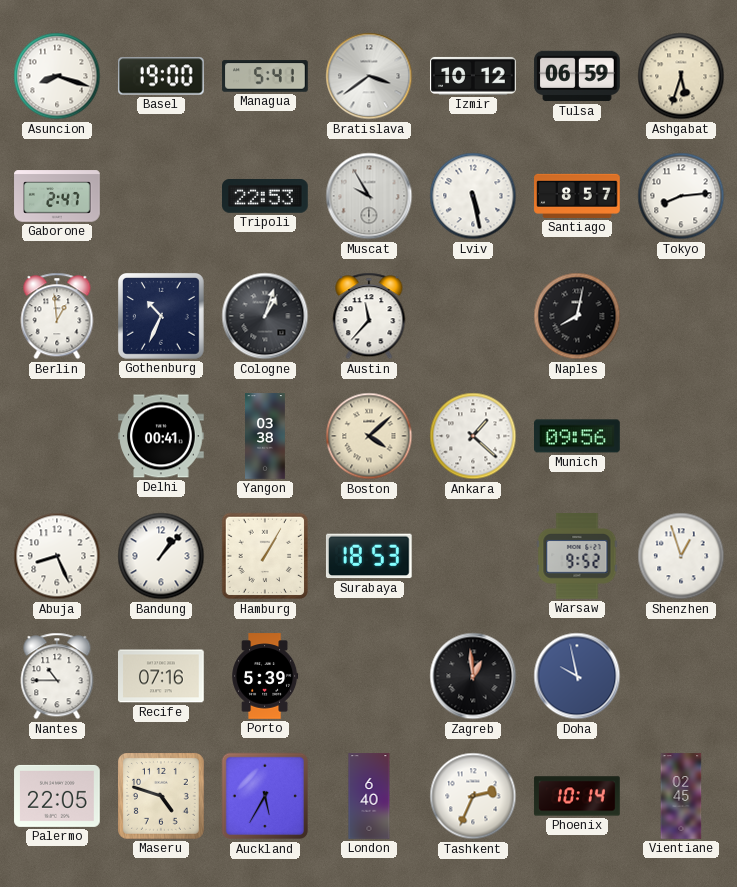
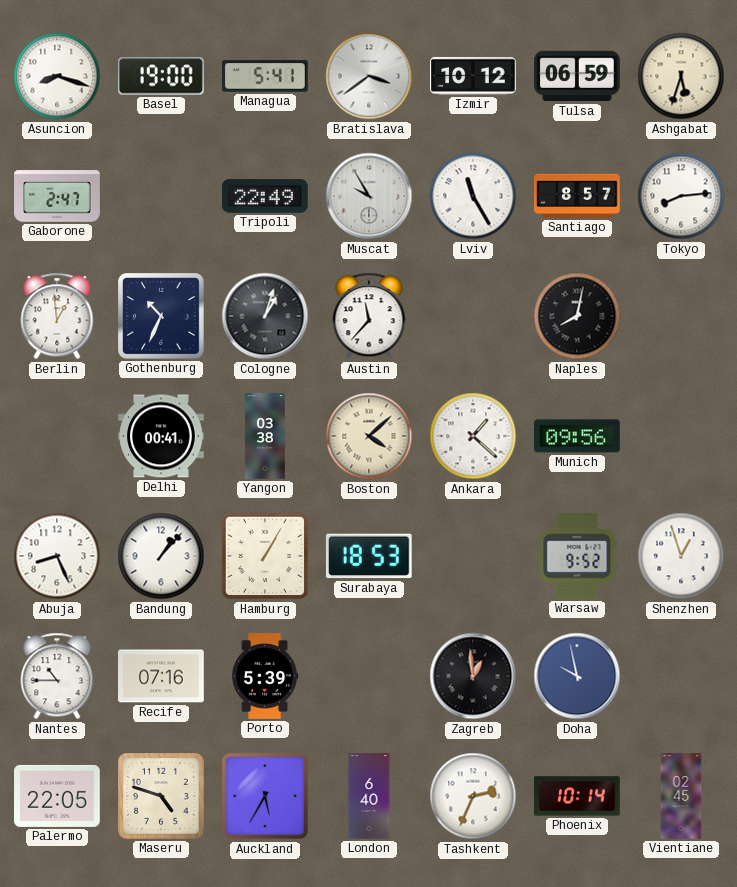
Tripoli: 22:53 -> 22:49
Lviv: 5:28 -> 11:25
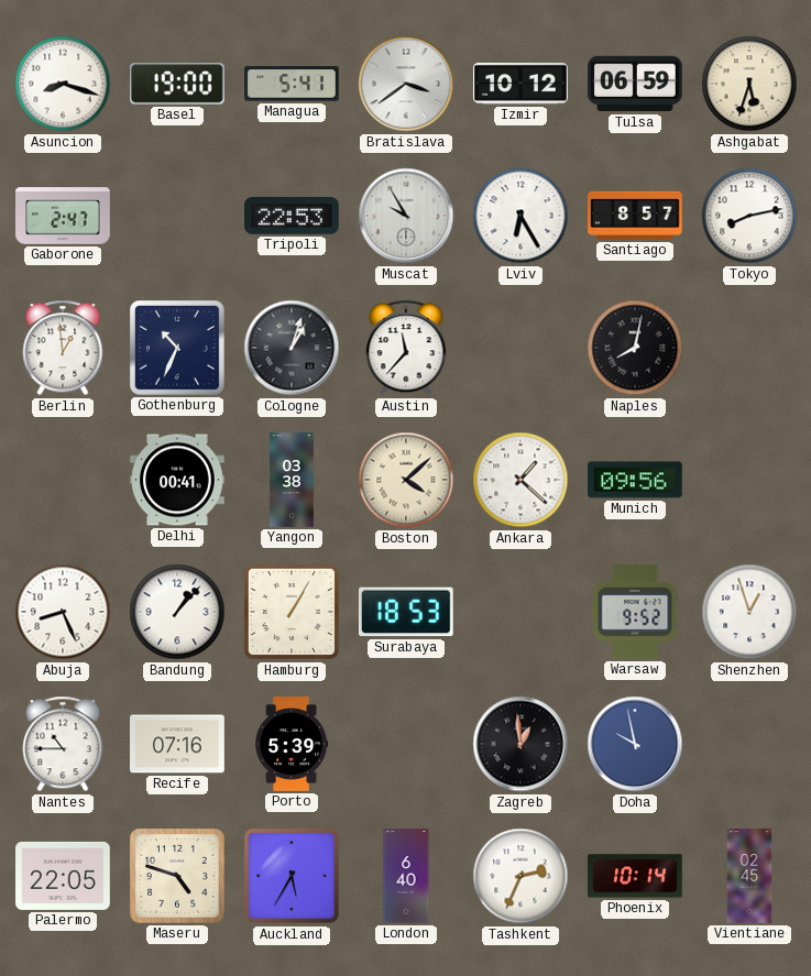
Tripoli: 22:49 -> 22:53
Lviv: 11:25 -> 6:25
Tokyo: 8:14 -> 8:13
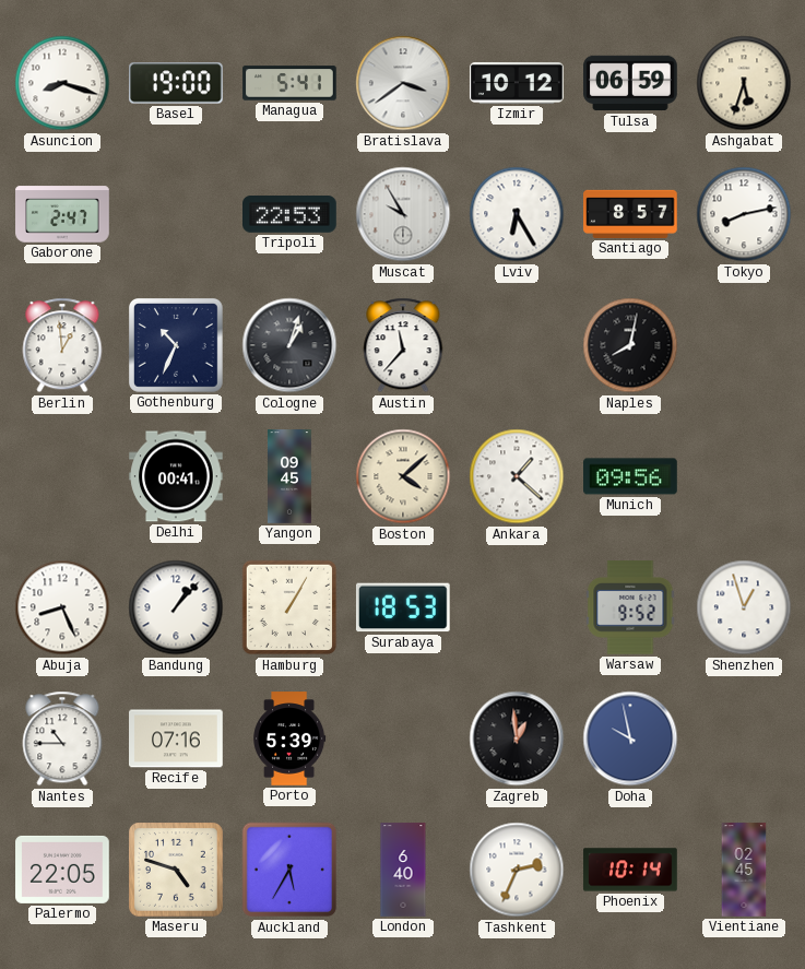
Yangon: 03:38 -> 09:45
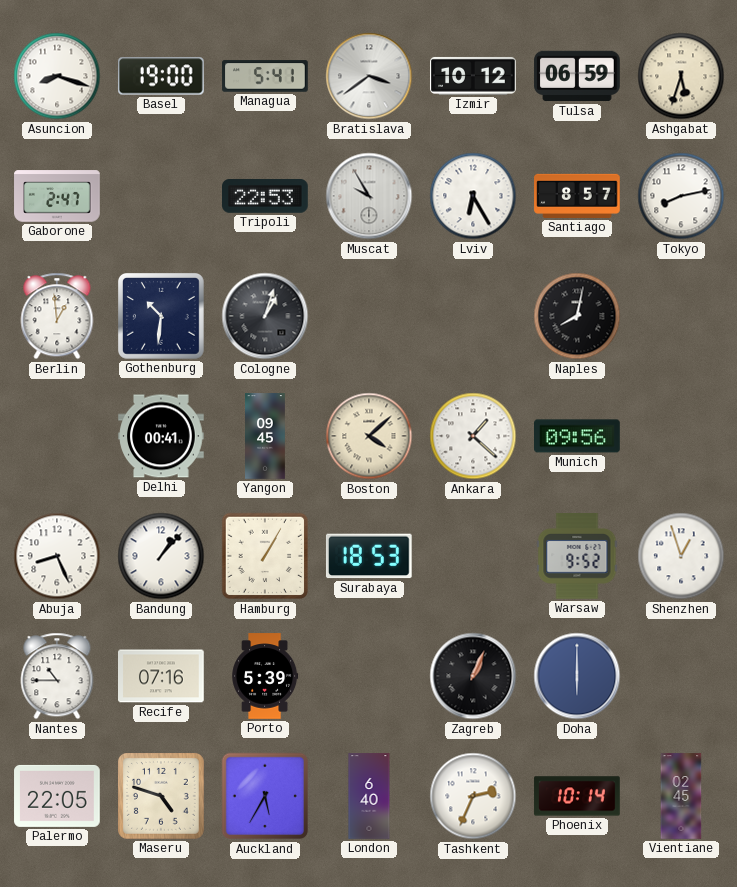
Gothenburg: 10:34 -> 10:31
Austin: 11:37 -> none
Zagreb: 12:59 -> 1:04
Doha: 9:58 -> 6:00
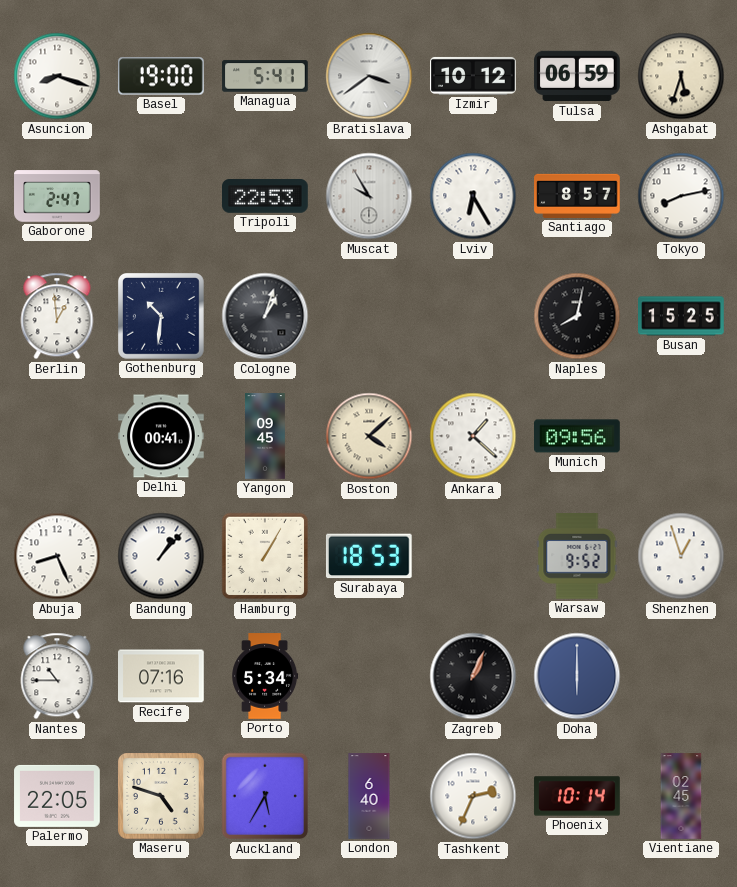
Busan: none -> 15:25
Porto: 5:39 -> 5:34
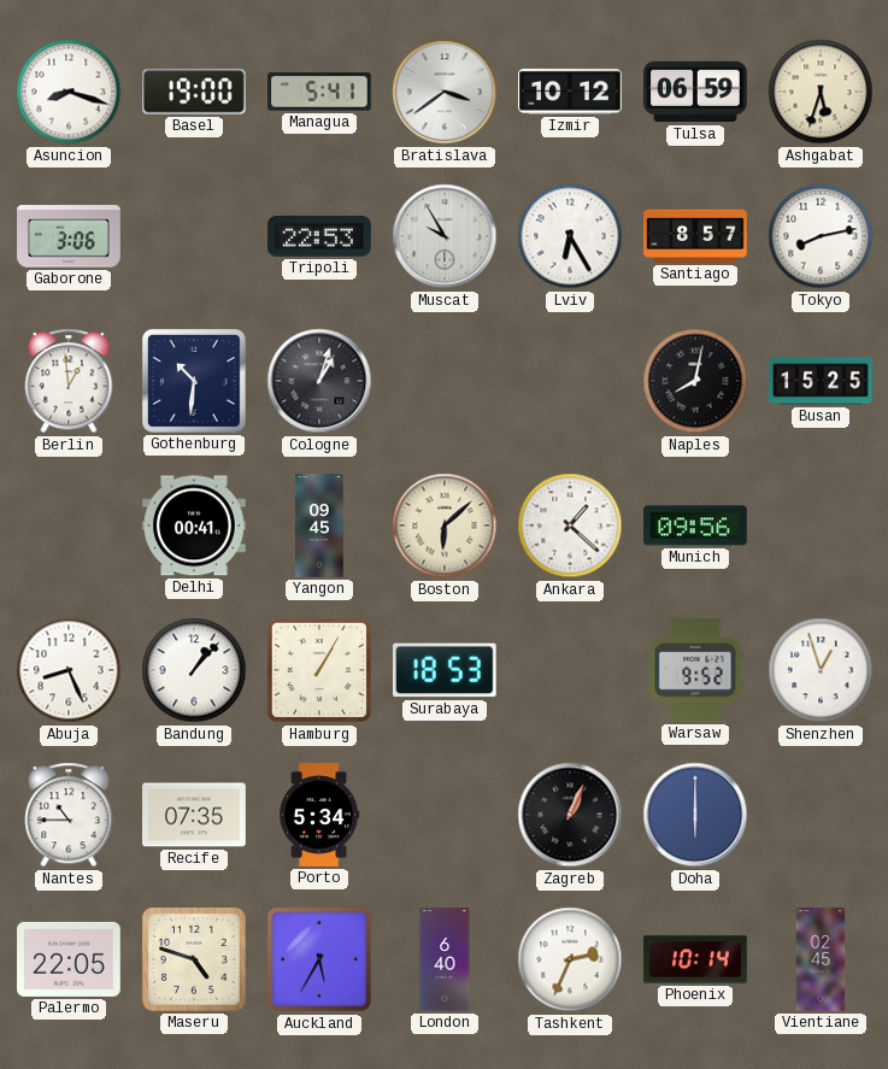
Gaborone: 2:47 -> 3:06
Boston: 4:08 -> 6:08
Recife: 07:16 -> 07:35
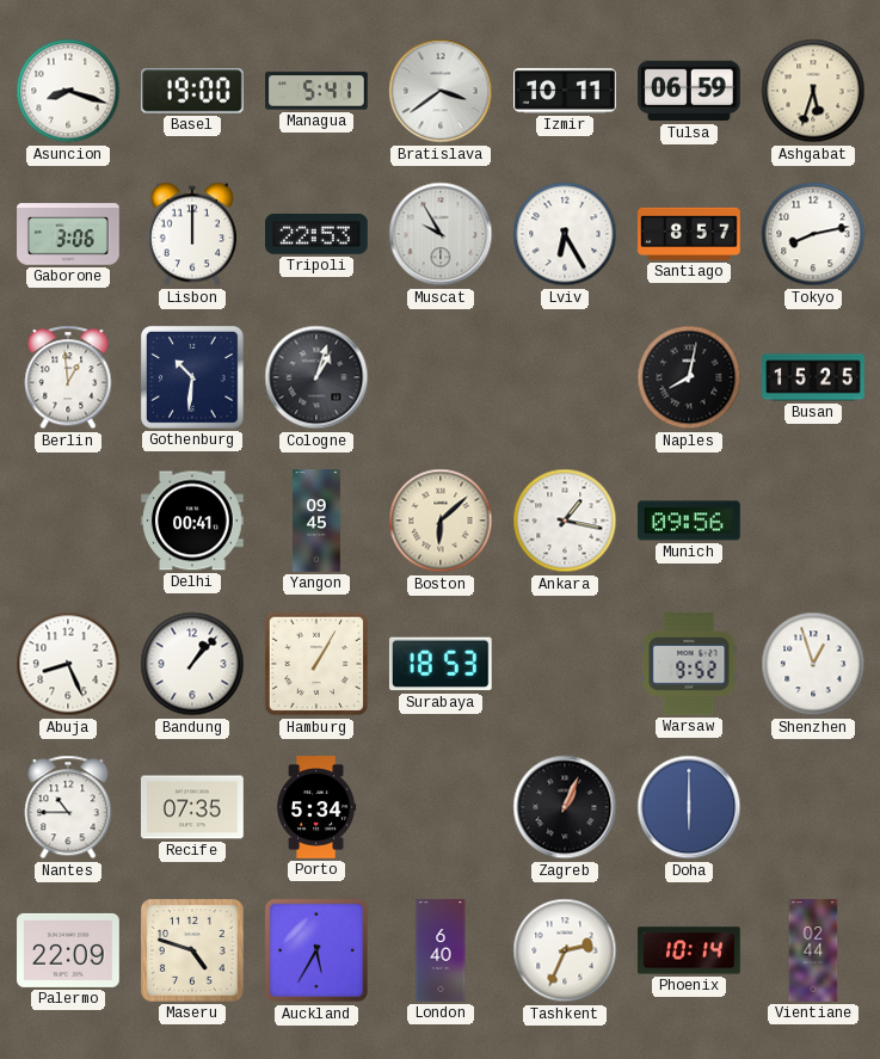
Izmir: 10:12 -> 10:11
Lisbon: none -> 12:00
Ankara: 1:22 -> 1:17
Palermo: 22:05 -> 22:09
Vientiane: 02:45 -> 02:44
